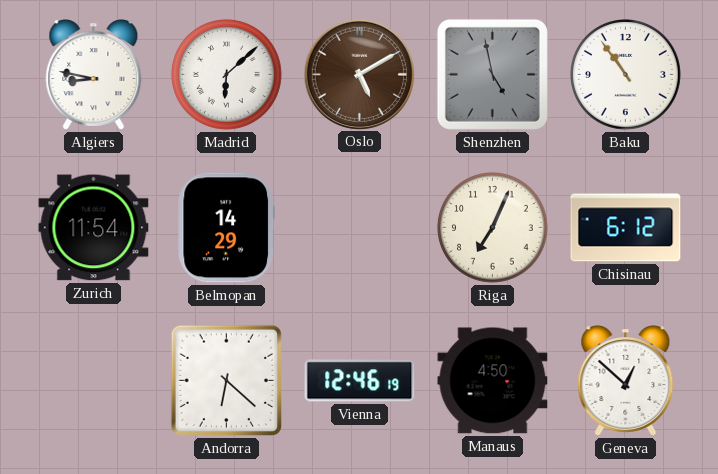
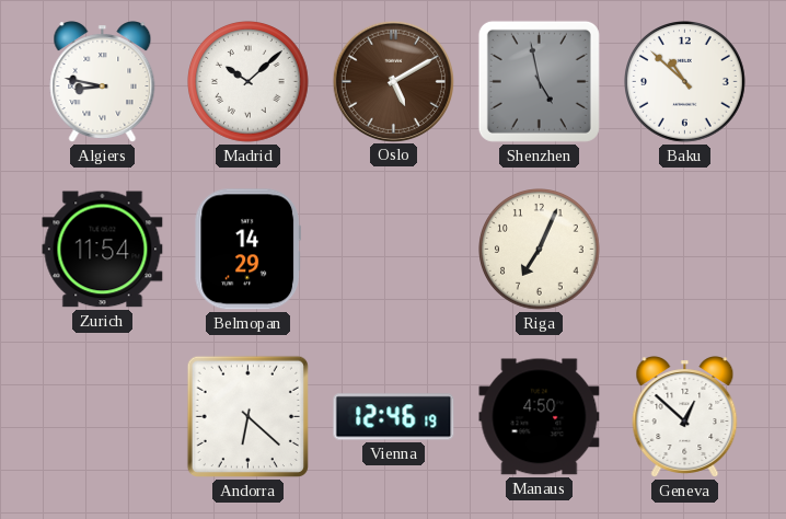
Madrid: 6:08 -> 10:08
Baku: 10:54 -> 10:52
Chisinau: 6:12 -> none
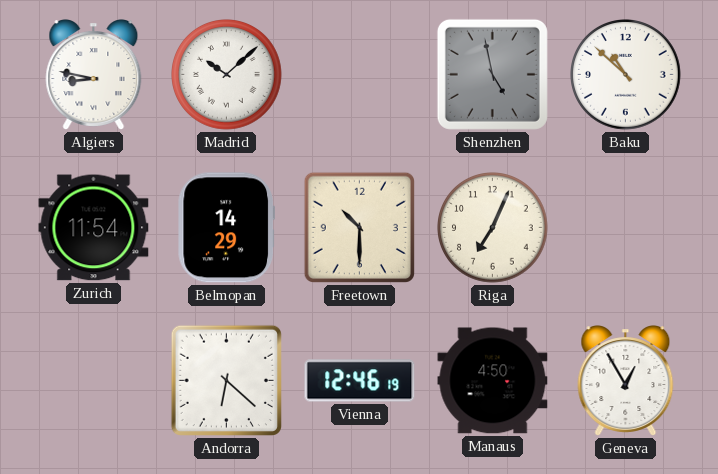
Oslo: 5:10 -> none
Freetown: none -> 10:30
Geneva: 12:52 -> 12:55
